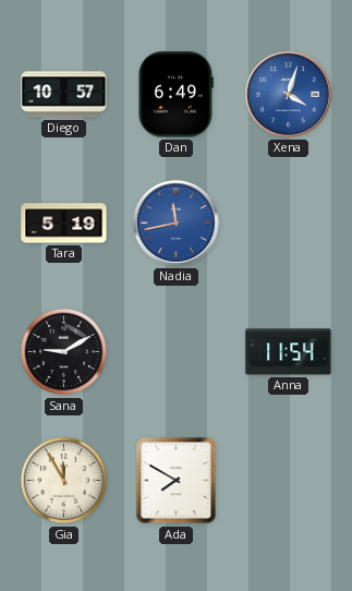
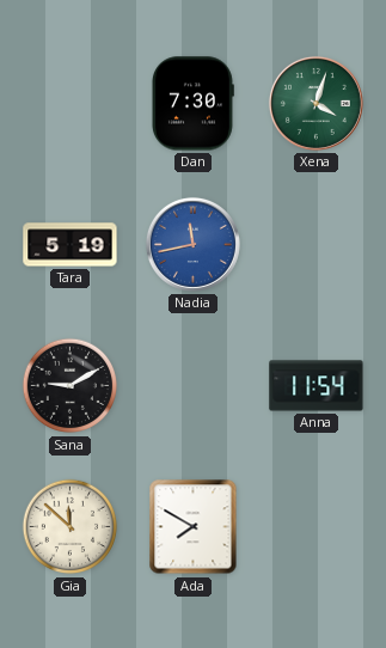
Diego: 10:57 -> none
Dan: 6:49 -> 7:30
Xena dial: blue -> green
Gia: 11:55 -> 11:52
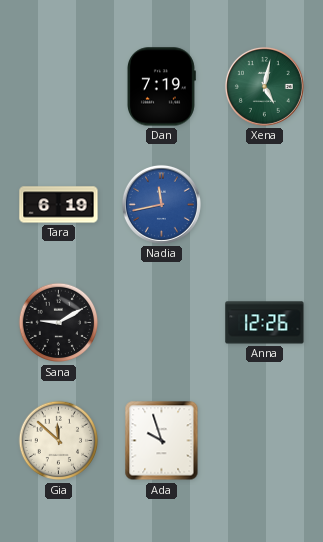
Dan: 7:30 -> 7:19
Xena: 4:03 -> 5:02
Tara: 5:19 -> 6:19
Anna: 11:54 -> 12:26
Ada: 7:50 -> 9:57
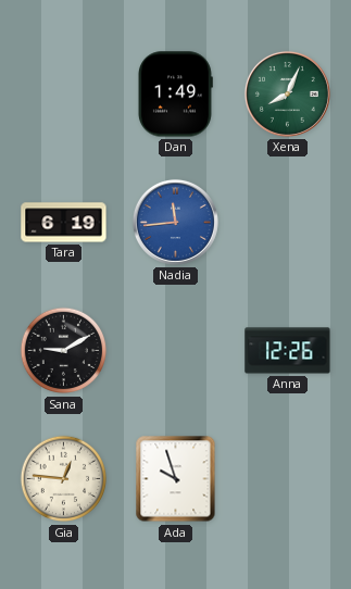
Dan: 7:19 -> 1:49
Xena: 5:02 -> 8:04
Nadia: 11:43 -> 11:44
Gia: 11:52 -> 12:46
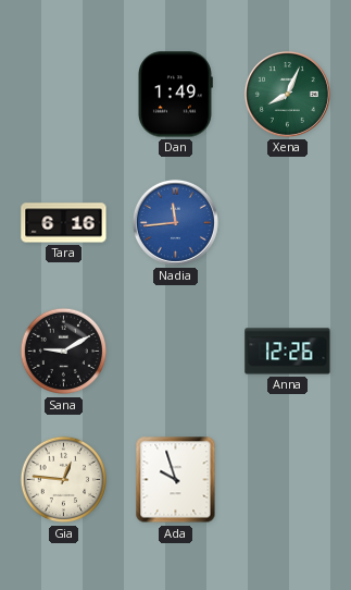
Tara: 6:19 -> 6:16
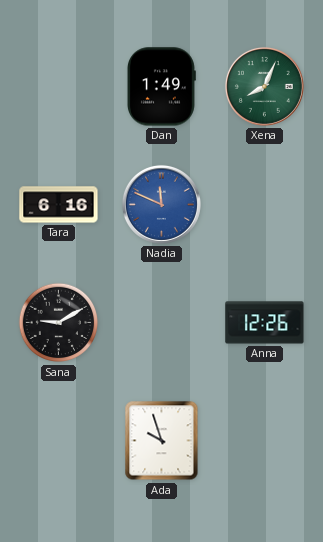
Nadia: 11:44 -> 11:49
Gia: 12:46 -> none
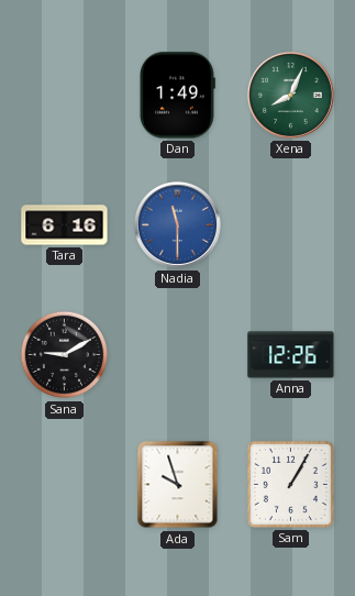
Nadia: 11:49 -> 11:30
Sam: none -> 1:05
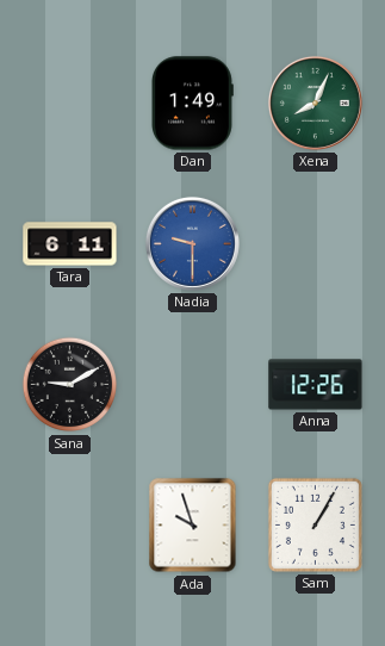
Tara: 6:16 -> 6:11
Nadia: 11:30 -> 9:30
